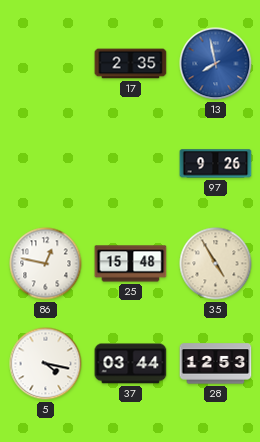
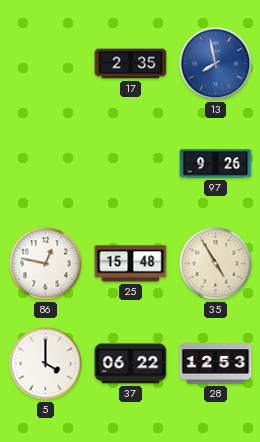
5: 4:17 -> 4:00
37: 03:44 -> 06:22
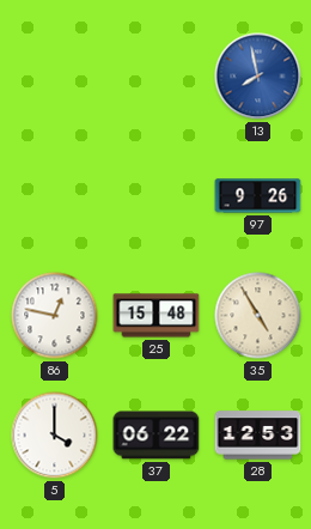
17: 2:35 -> none
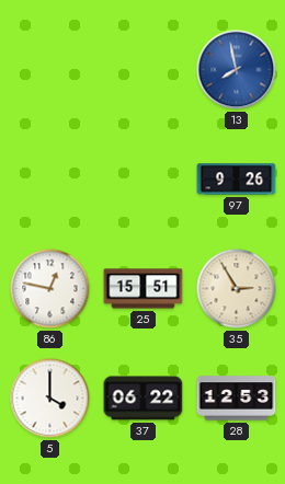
25: 15:48 -> 15:51
35: 4:55 -> 2:55
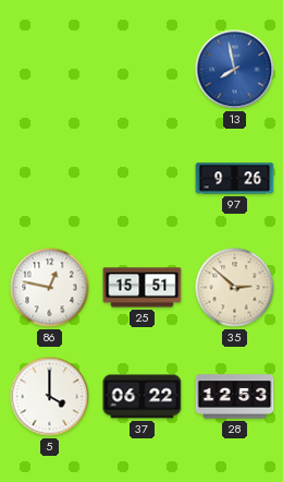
35: 2:55 -> 2:52
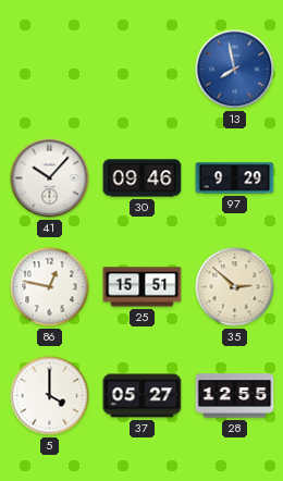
41: none -> 10:07
30: none -> 09:46
97: 9:26 -> 9:29
37: 06:22 -> 05:27
28: 12:53 -> 12:55
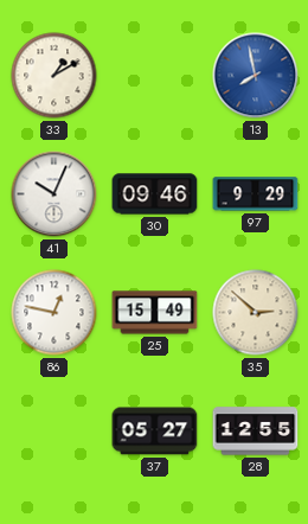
33: none -> 1:10
41: 10:07 -> 10:04
25: 15:51 -> 15:49
5: 4:00 -> none
